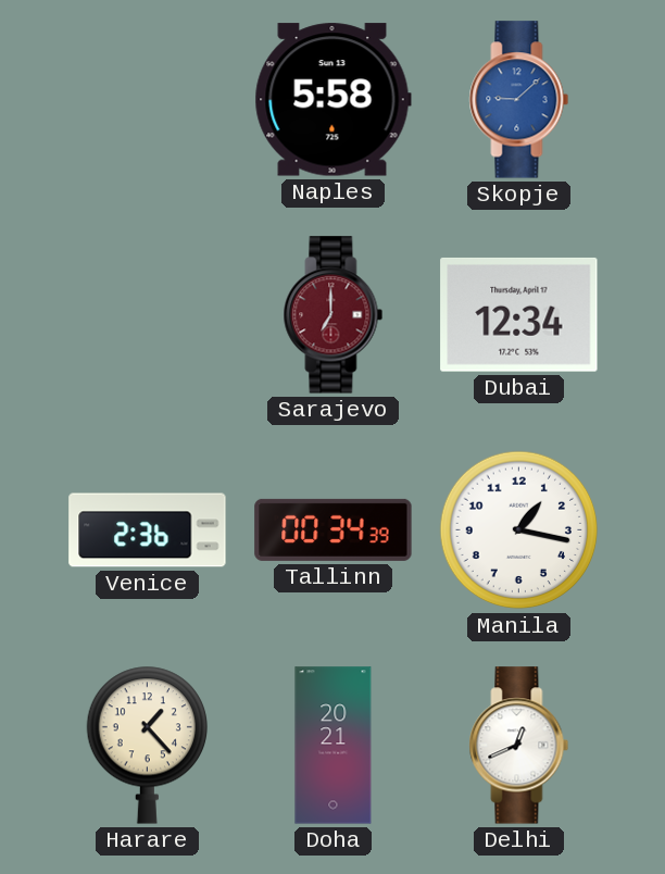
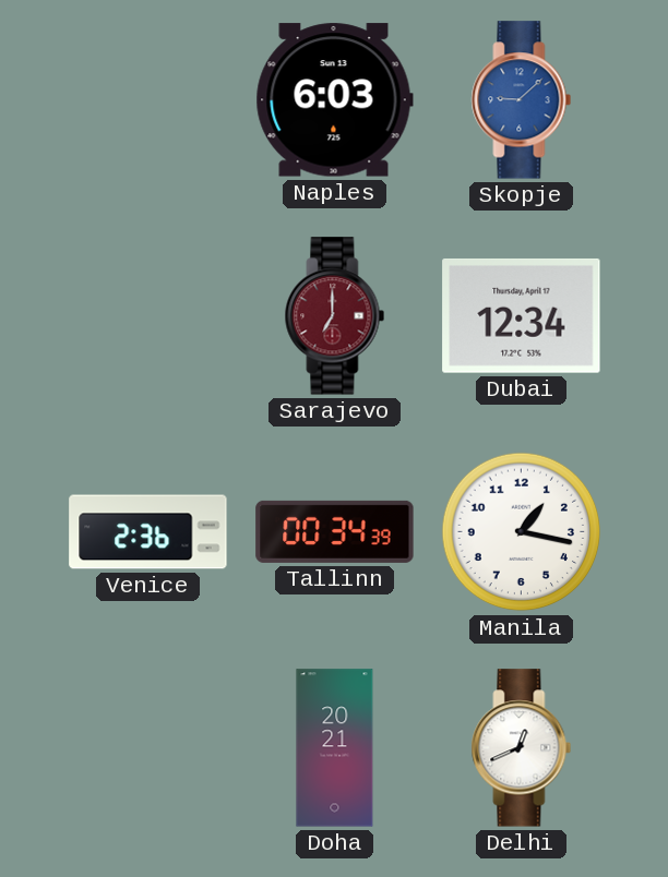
Naples: 5:58 -> 6:03
Harare: 1:23 -> none
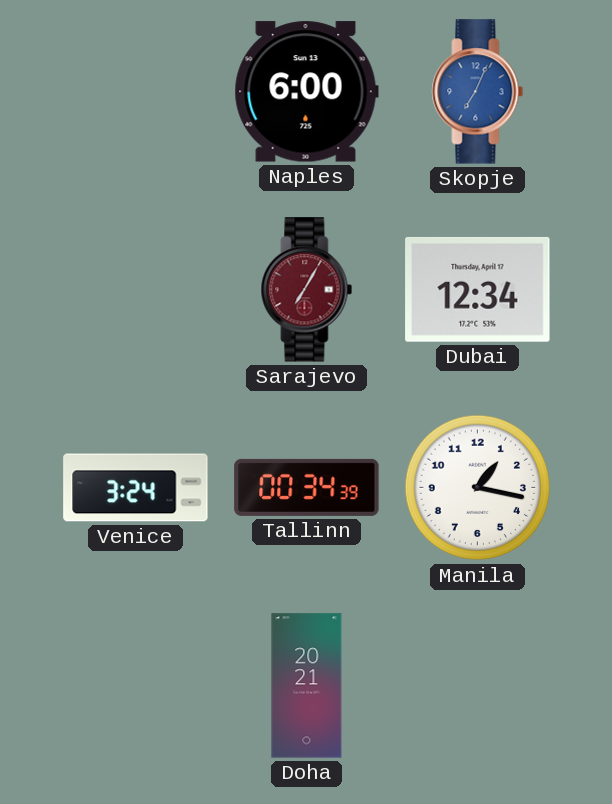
Naples: 6:03 -> 6:00
Skopje: 9:08 -> 7:04
Sarajevo: 7:00 -> 7:05
Venice: 2:36 -> 3:24
Delhi: 12:41 -> none
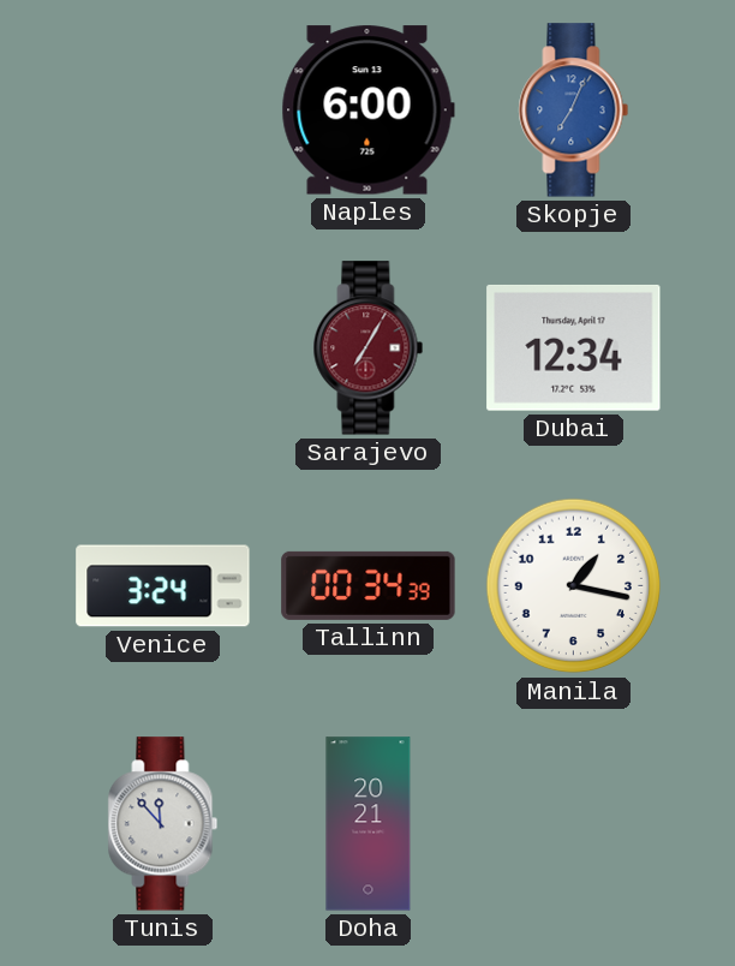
Tunis: none -> 11:53
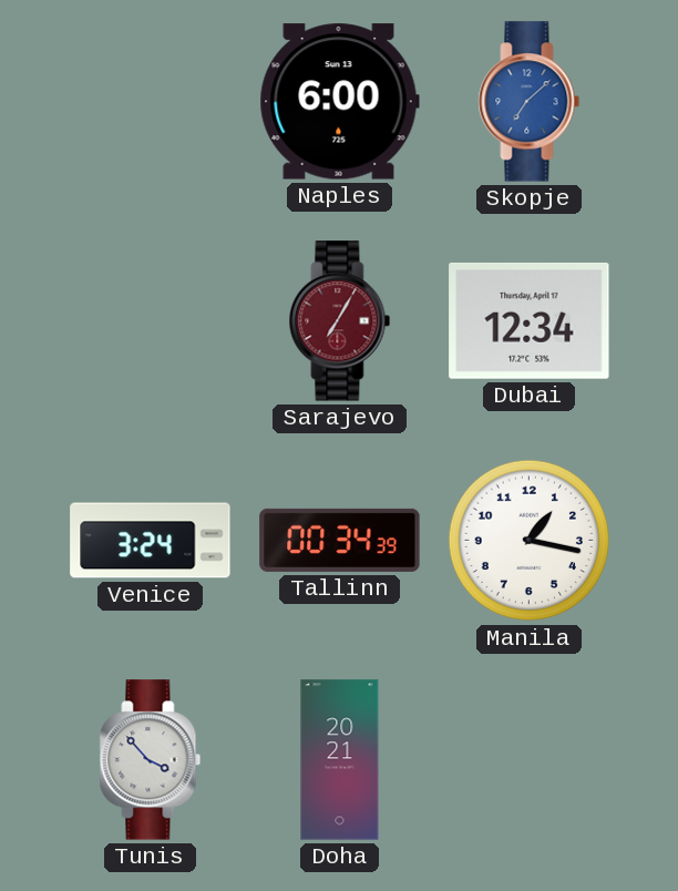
Skopje: 7:04 -> 7:08
Tunis: 11:53 -> 3:53
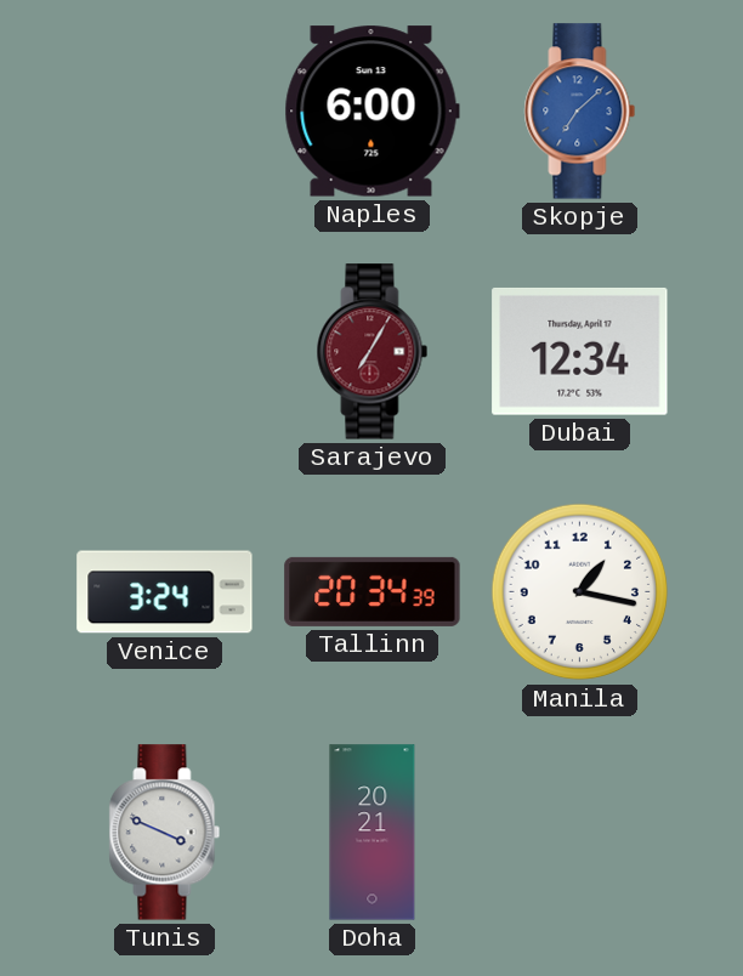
Tallinn: 00:34 -> 20:34
Tunis: 3:53 -> 3:49
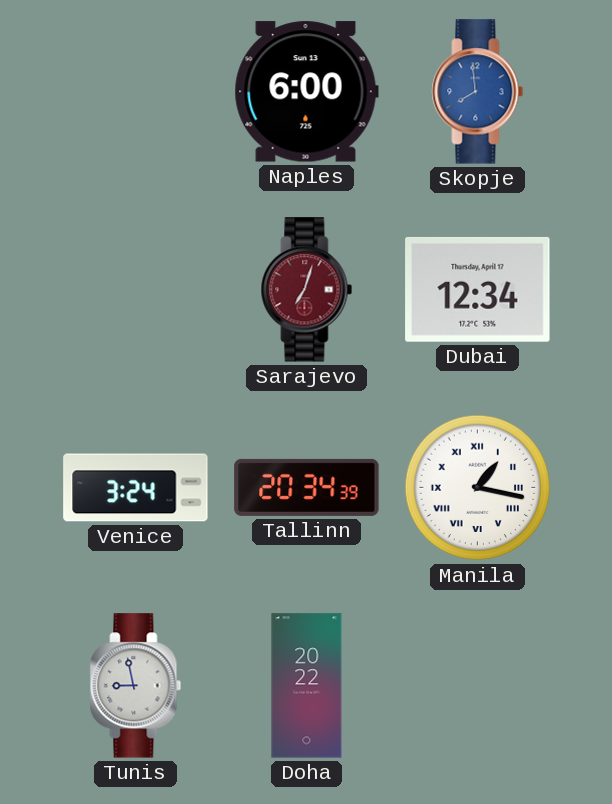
Skopje: 7:08 -> 7:59
Sarajevo: 7:05 -> 7:03
Manila numerals: Arabic -> Roman
Tunis: 3:49 -> 8:58
Doha: 20:21 -> 20:22
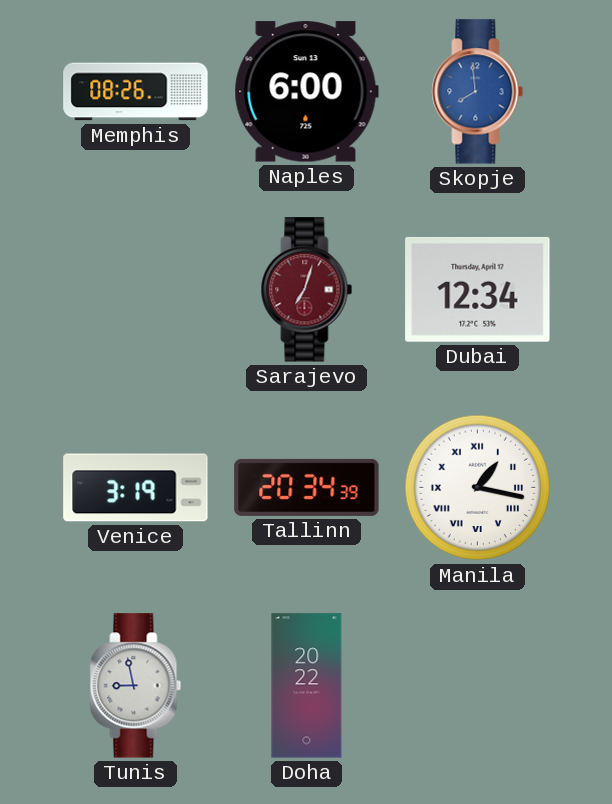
Memphis: none -> 08:26
Venice: 3:24 -> 3:19
